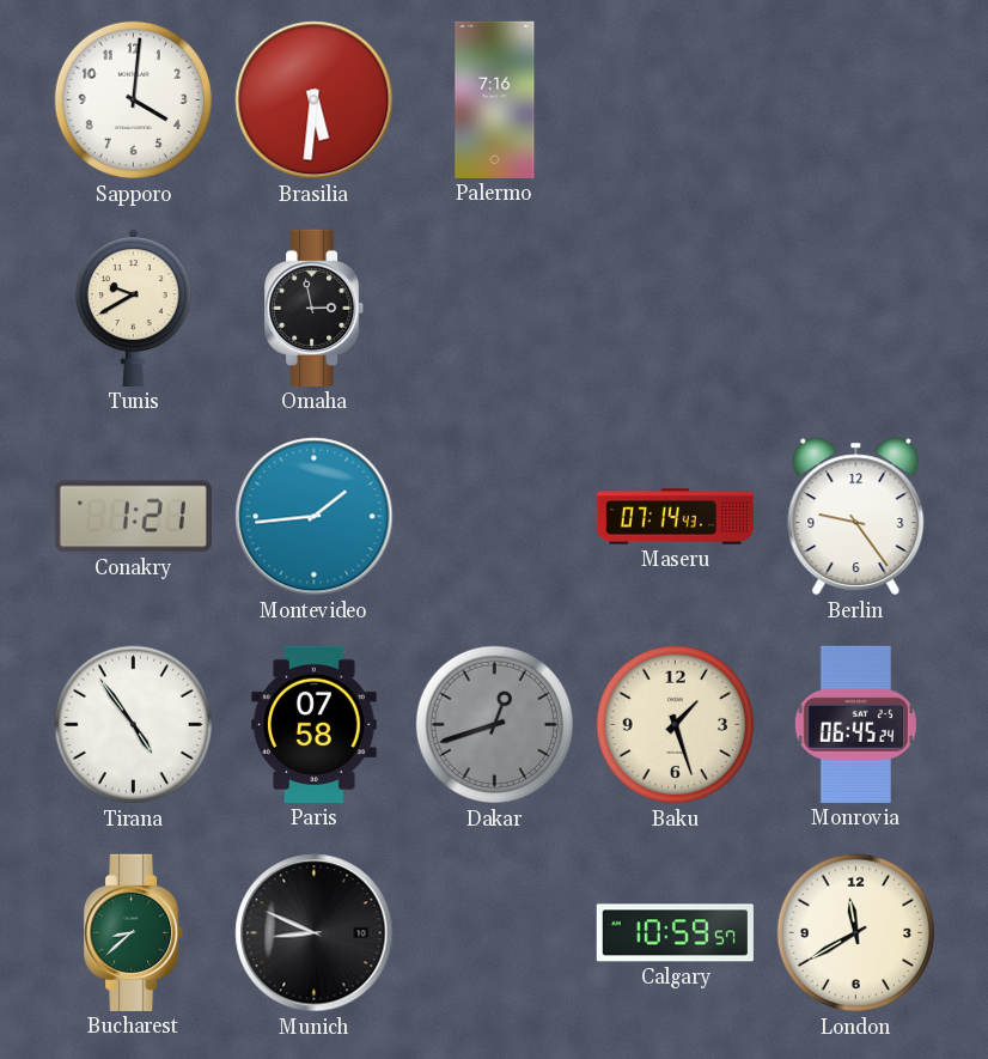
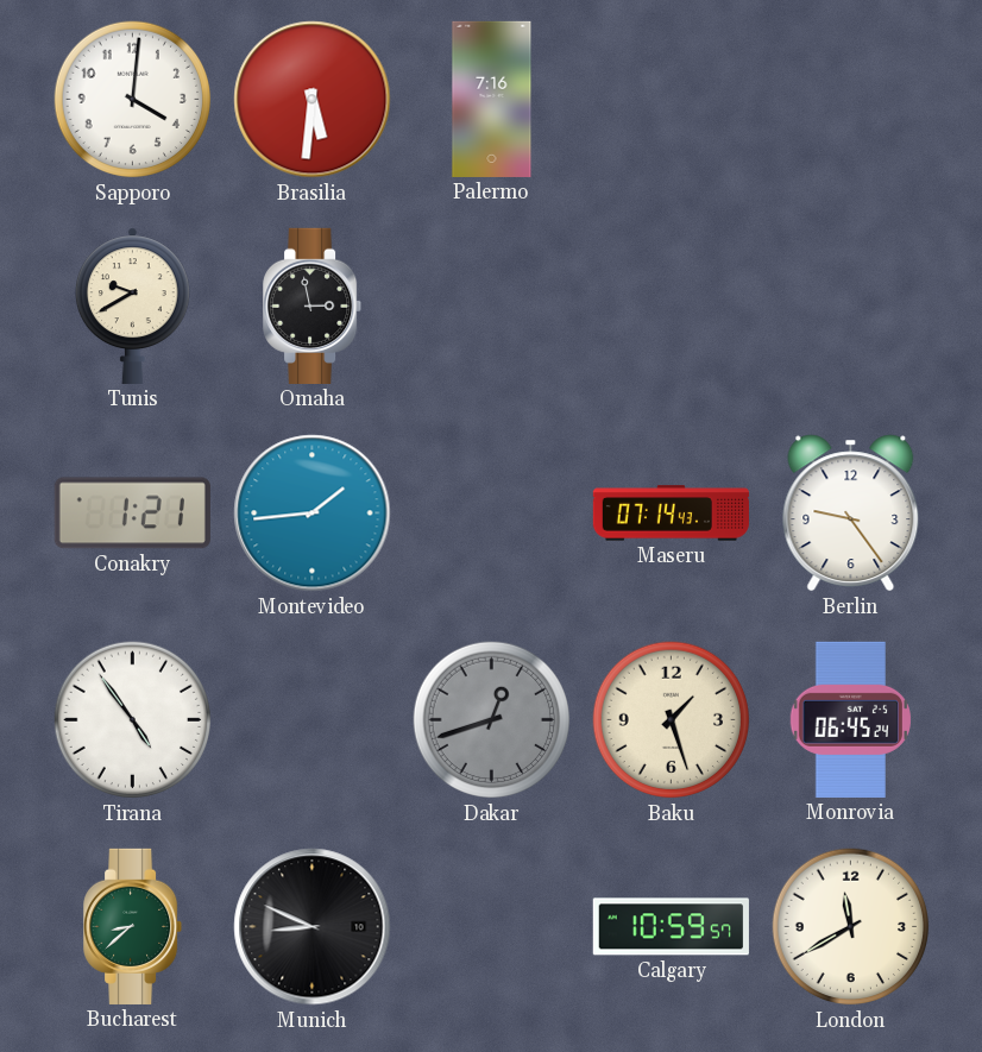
Paris: 07:58 -> none
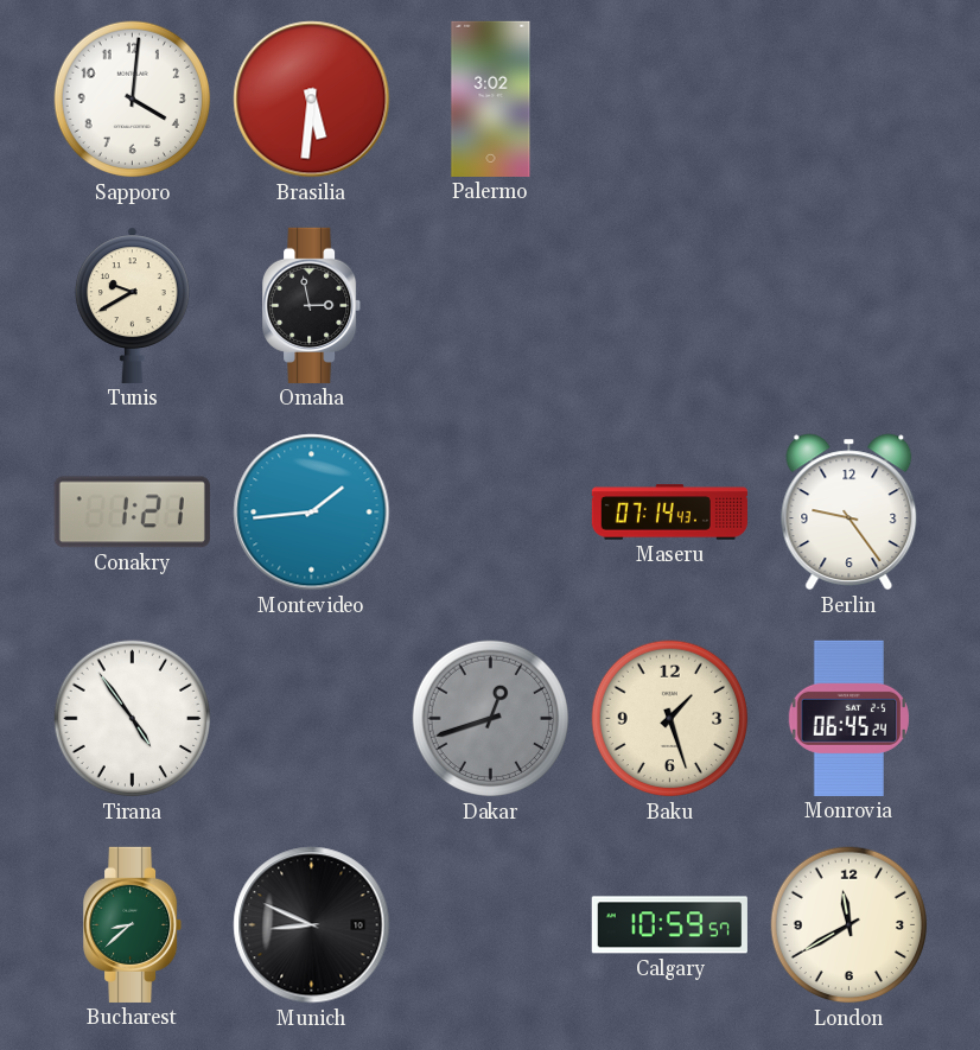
Palermo: 7:16 -> 3:02
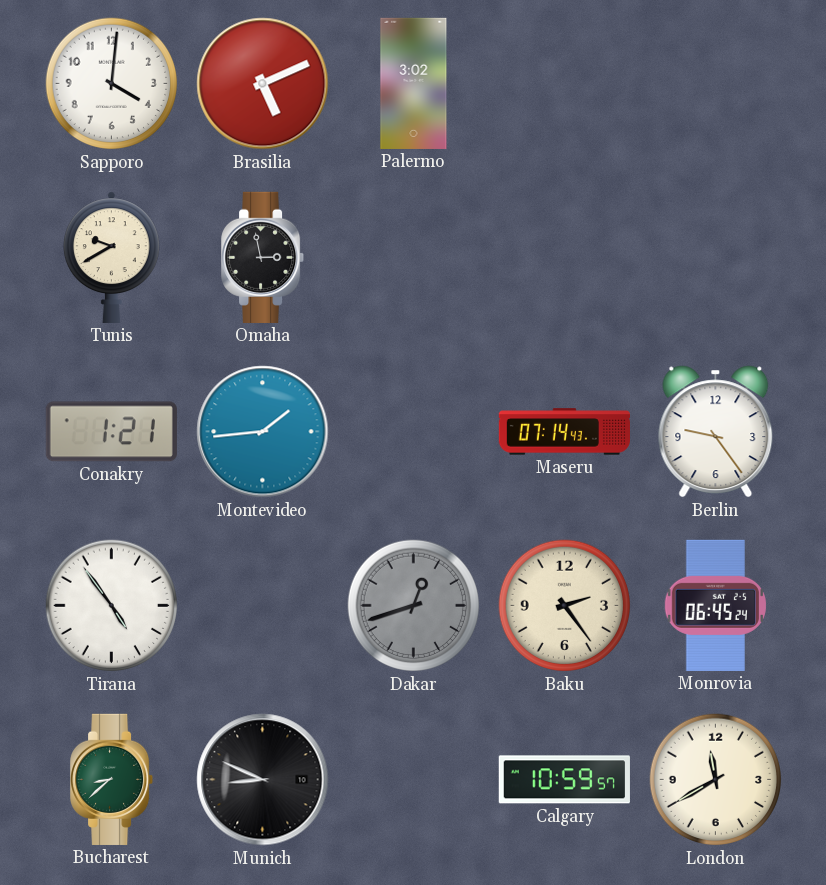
Brasilia: 5:31 -> 5:11
Baku: 1:27 -> 2:24
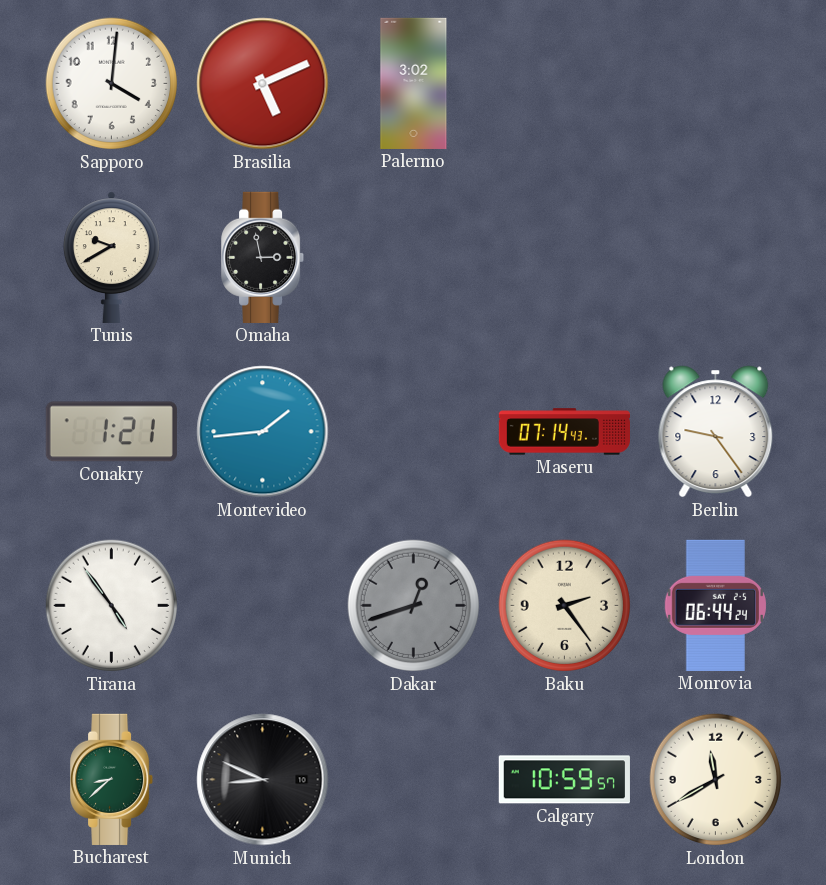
Monrovia: 06:45 -> 06:44
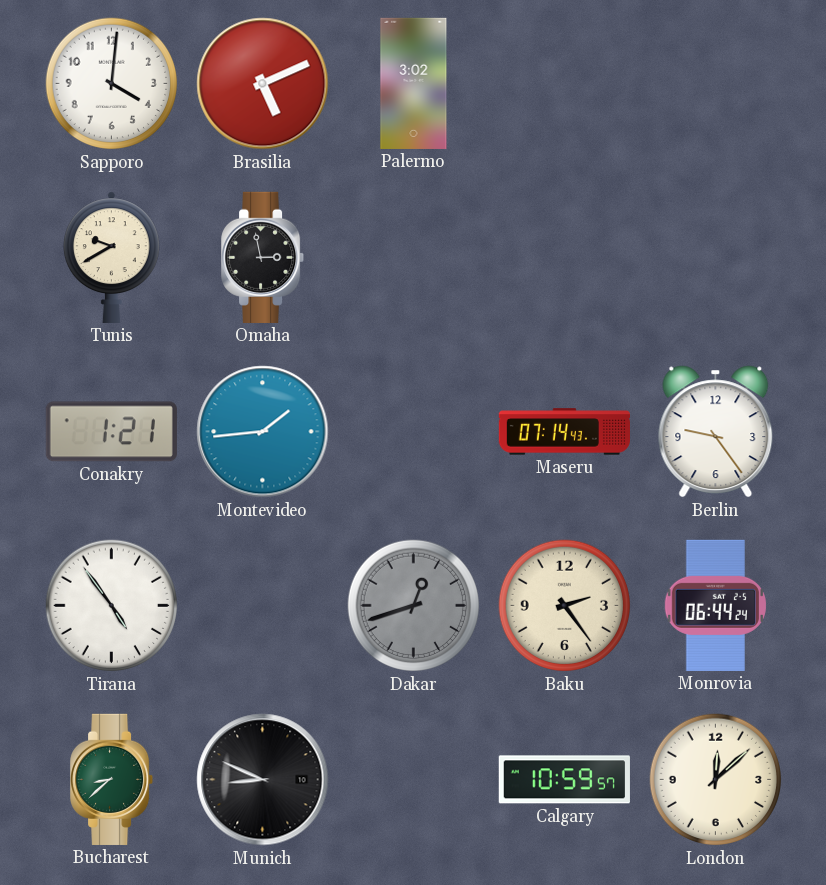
London: 11:40 -> 12:08
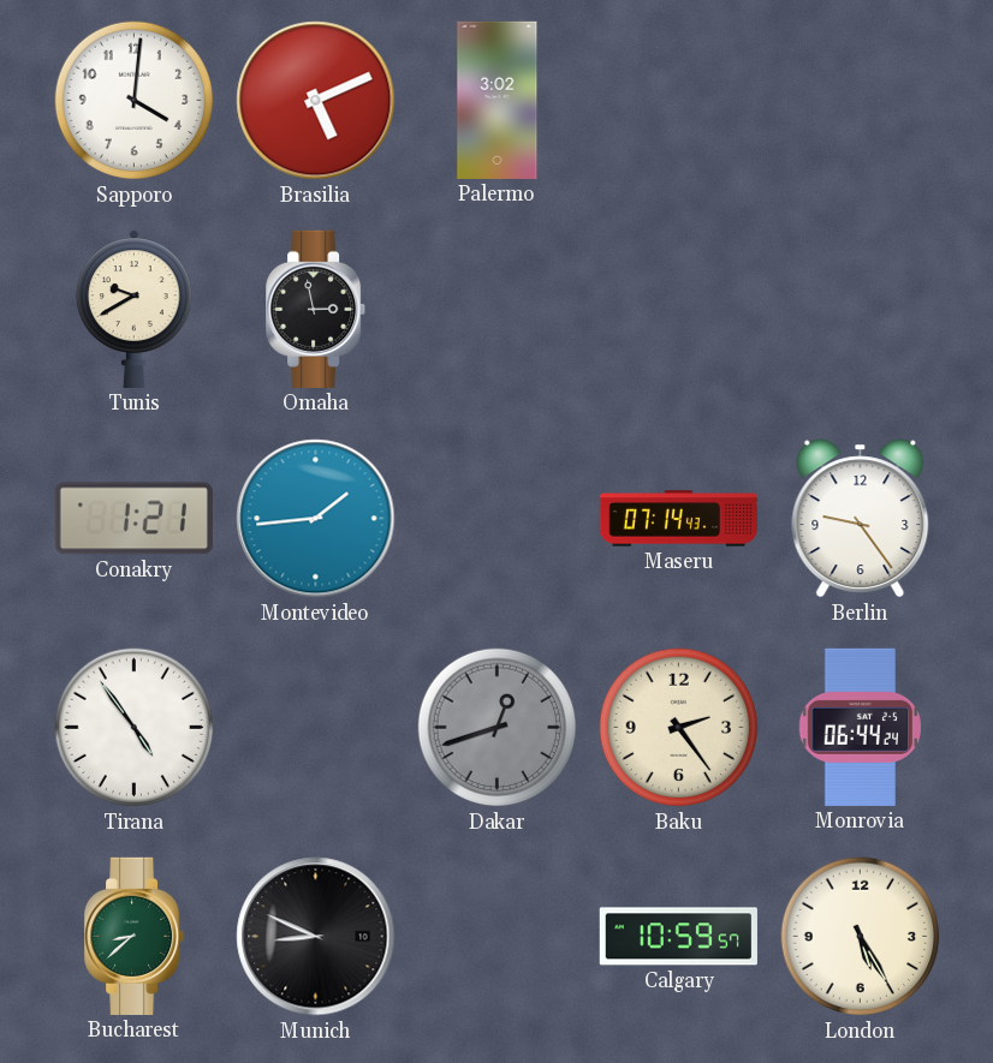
London: 12:08 -> 5:25
